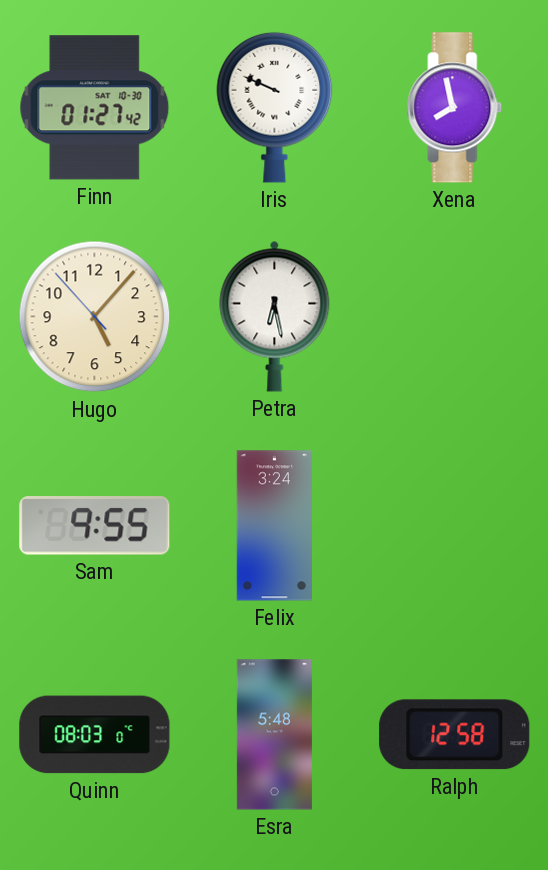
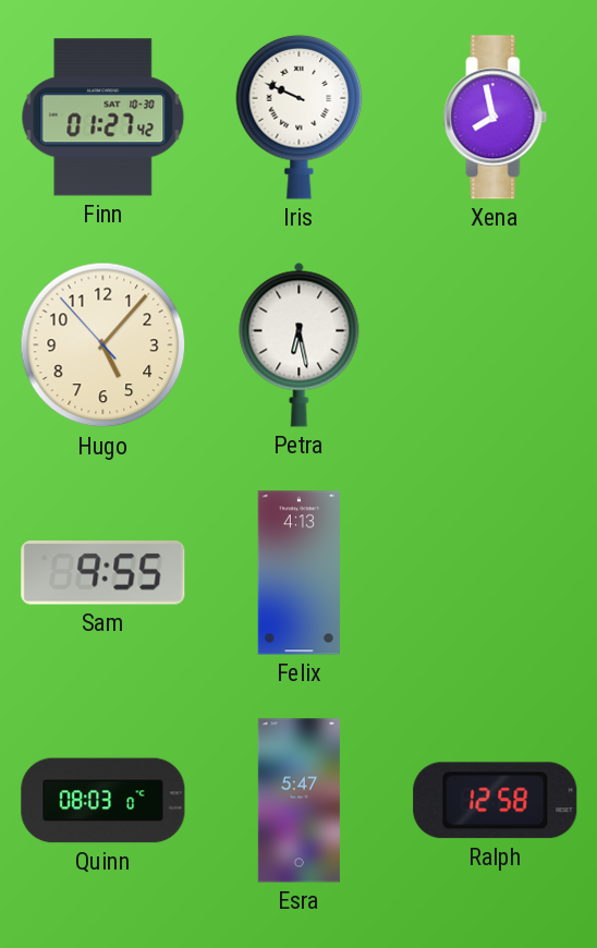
Felix: 3:24 -> 4:13
Esra: 5:48 -> 5:47
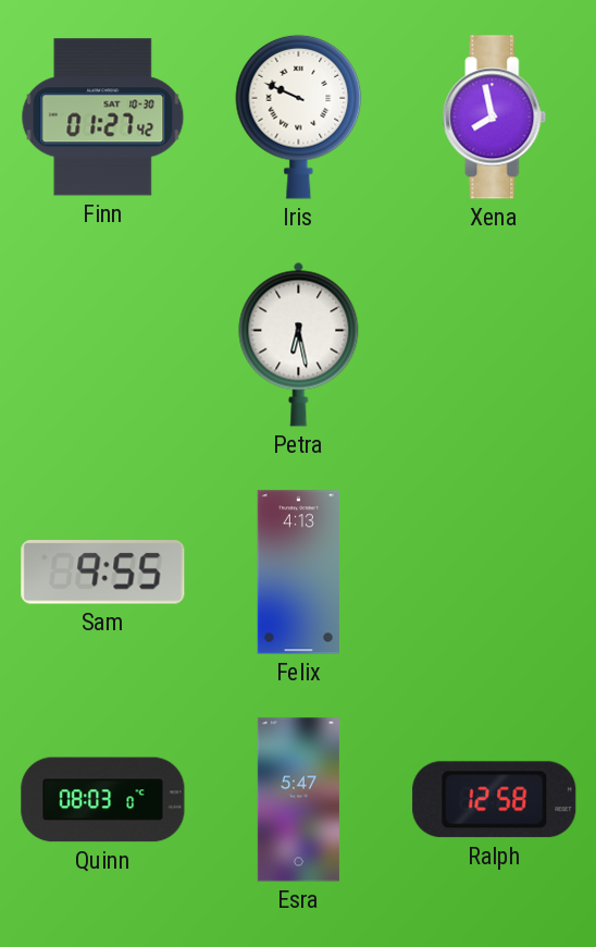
Hugo: 5:06 -> none
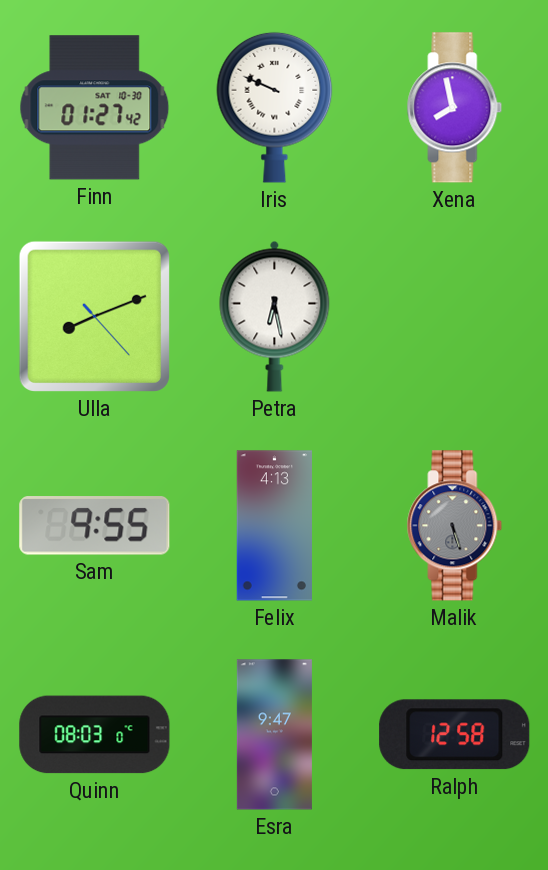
Ulla: none -> 8:11
Malik: none -> 5:27
Esra: 5:47 -> 9:47
